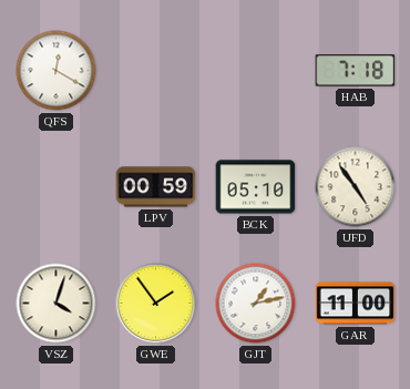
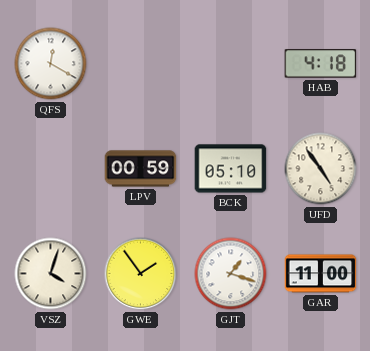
HAB: 7:18 -> 4:18
GJT: 1:13 -> 1:18
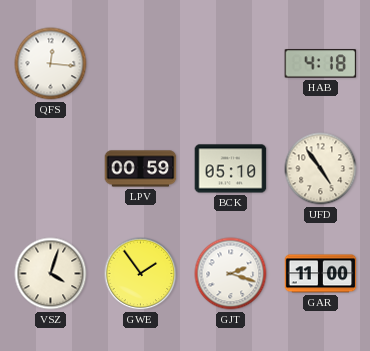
QFS: 12:20 -> 12:16
GJT: 1:18 -> 2:18
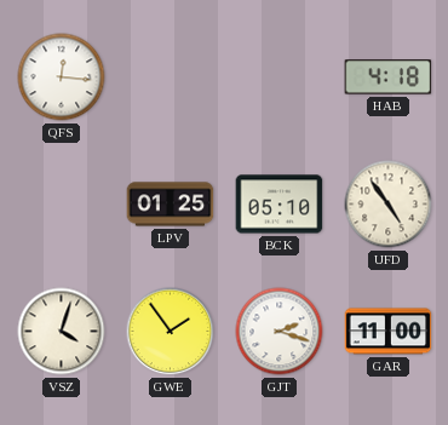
LPV: 00:59 -> 01:25
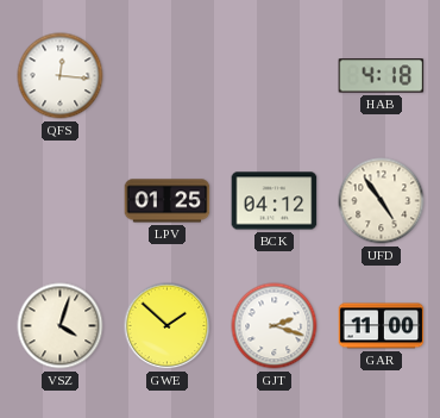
BCK: 05:10 -> 04:12
GWE: 1:54 -> 1:52
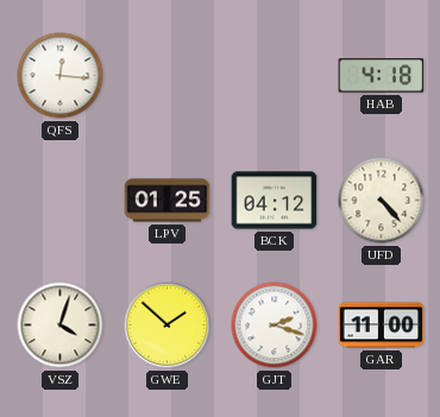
UFD: 4:54 -> 4:23
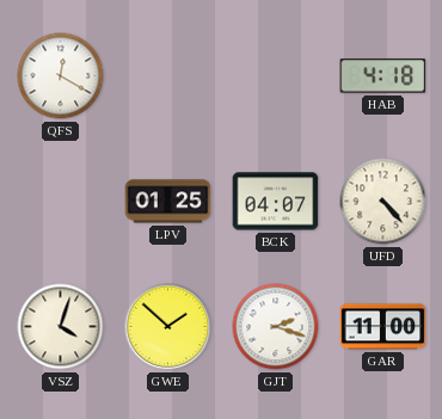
QFS: 12:16 -> 12:20
BCK: 04:12 -> 04:07
